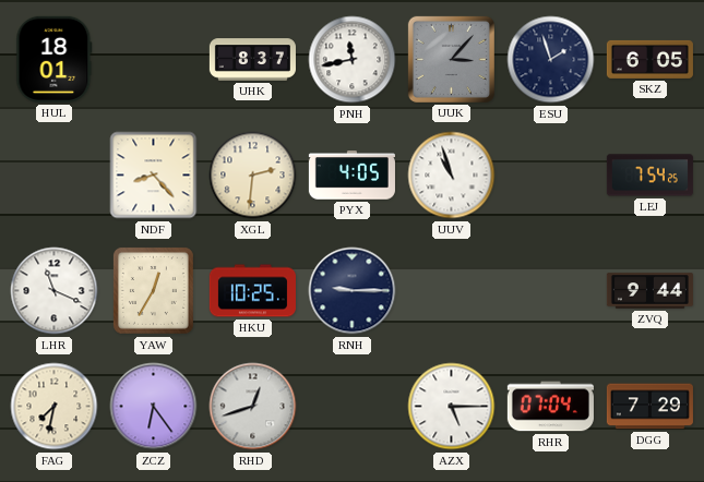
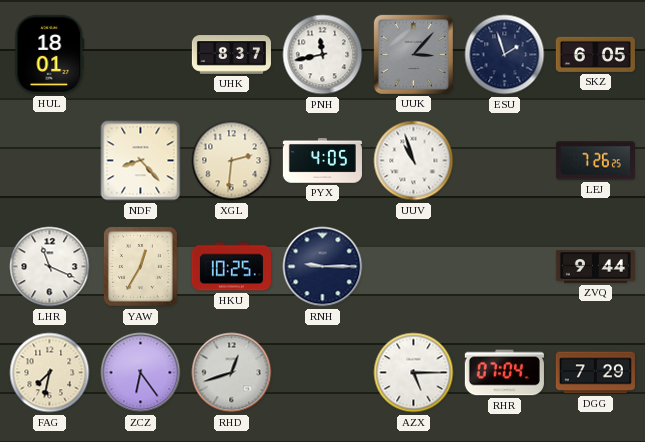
LEJ: 7:54 -> 7:26
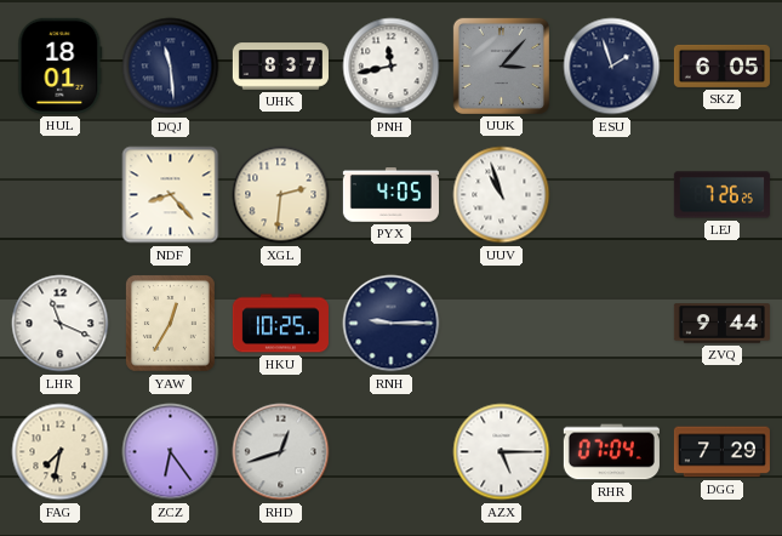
DQJ: none -> 11:29
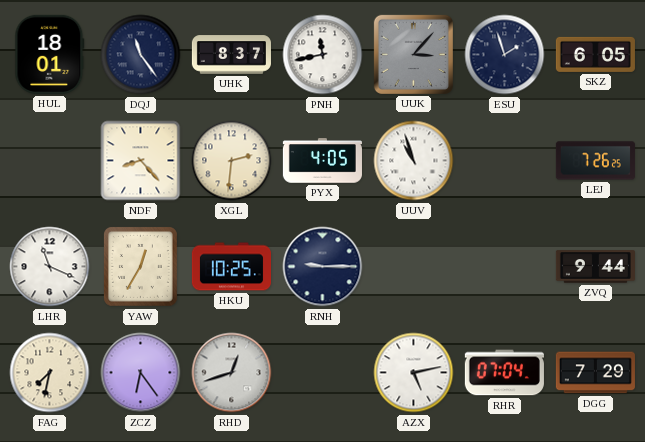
DQJ: 11:29 -> 11:24
AZX: 5:15 -> 5:13
